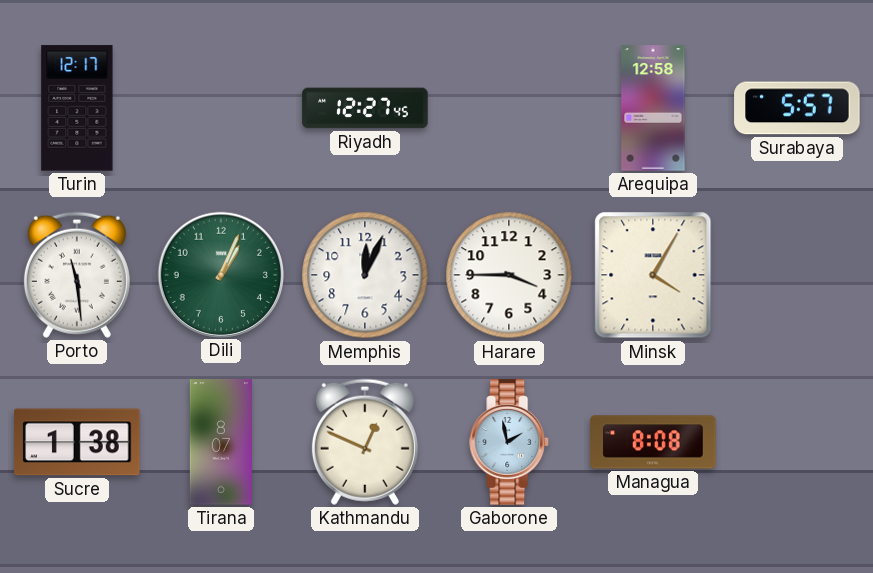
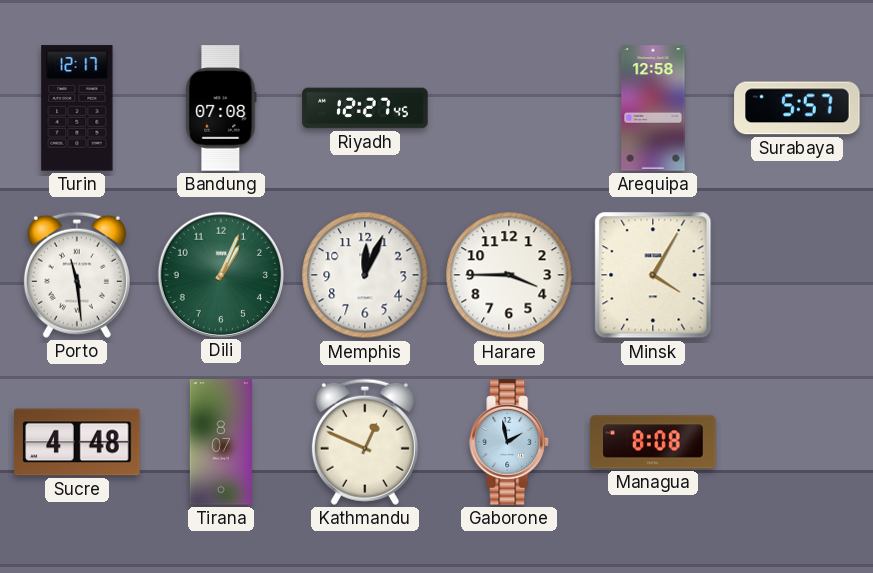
Bandung: none -> 07:08
Sucre: 1:38 -> 4:48
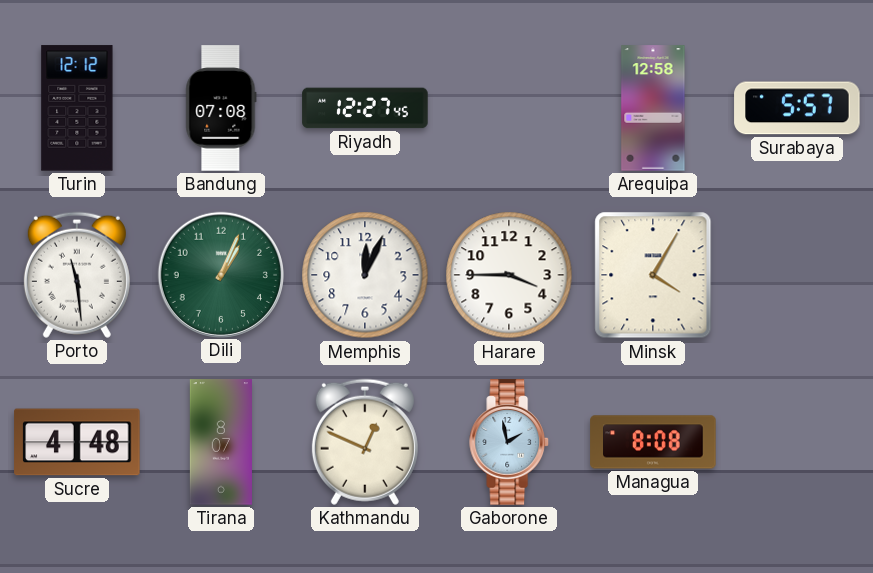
Turin: 12:17 -> 12:12
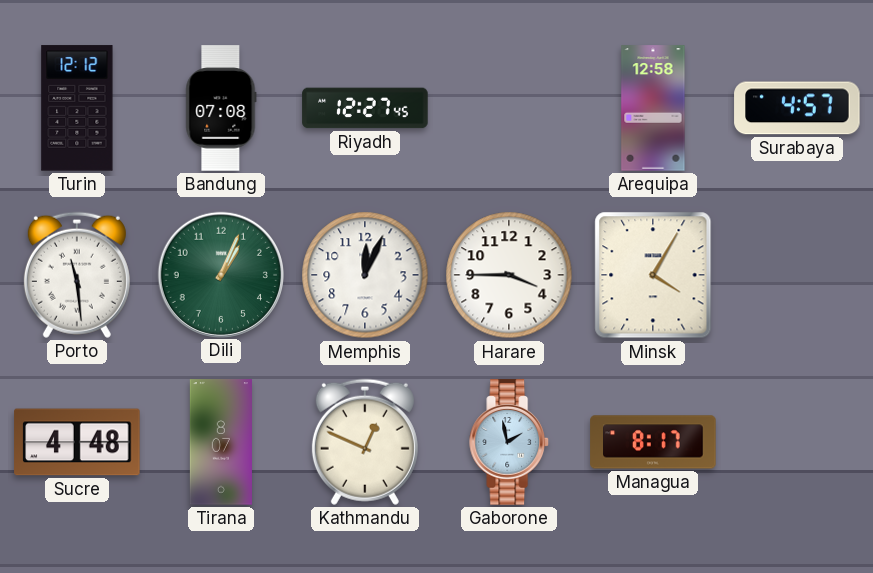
Surabaya: 5:57 -> 4:57
Managua: 8:08 -> 8:17
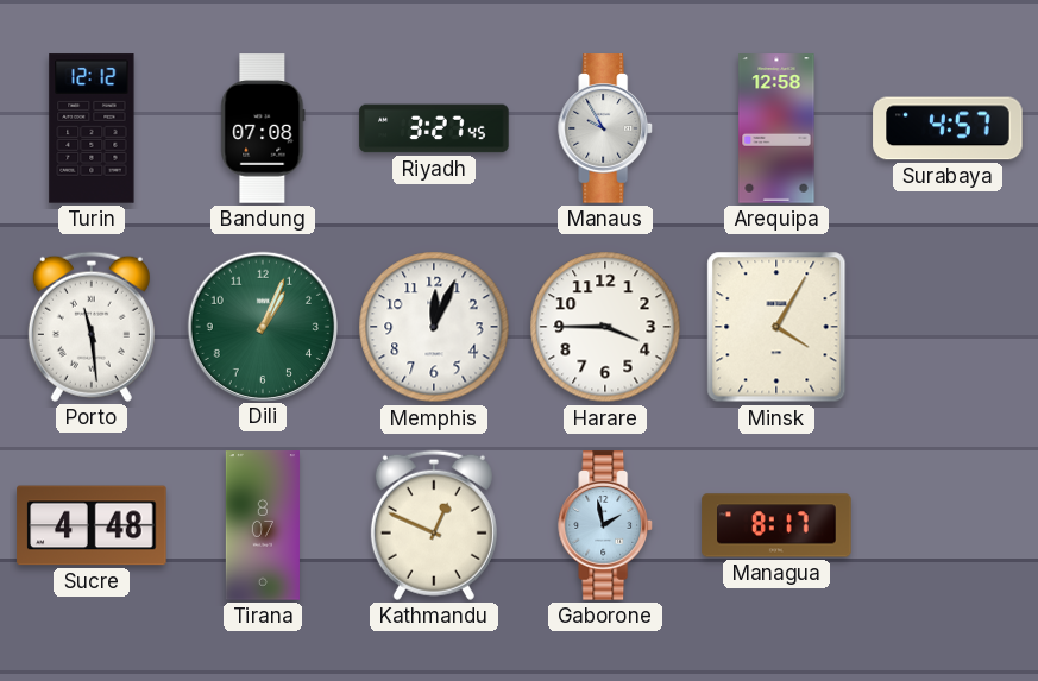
Riyadh: 12:27 -> 3:27
Manaus: none -> 9:55
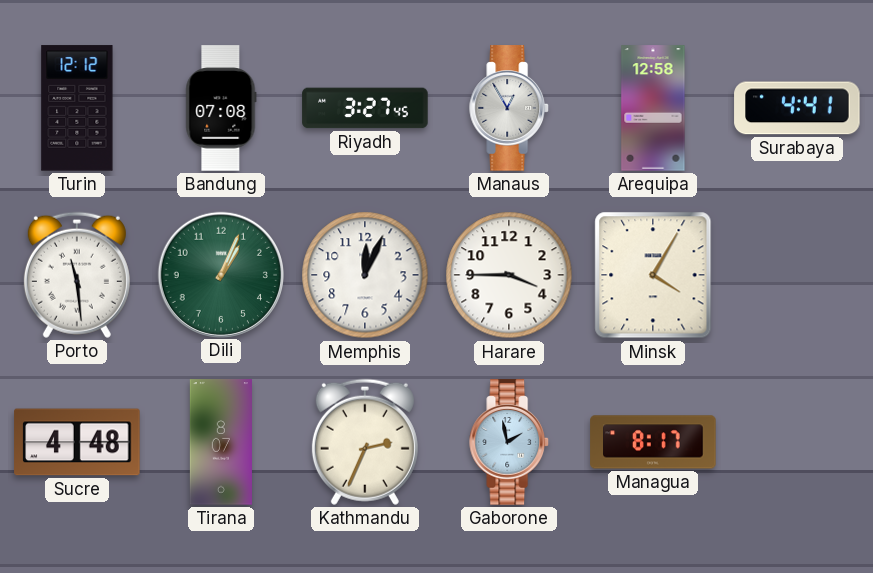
Manaus: 9:55 -> 12:55
Surabaya: 4:57 -> 4:41
Kathmandu: 12:49 -> 2:34
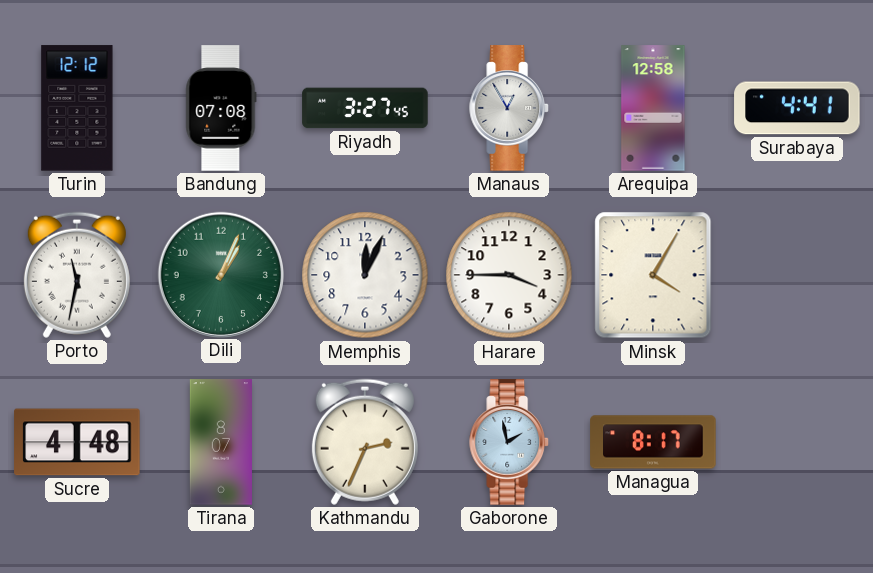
Porto: 11:29 -> 11:32
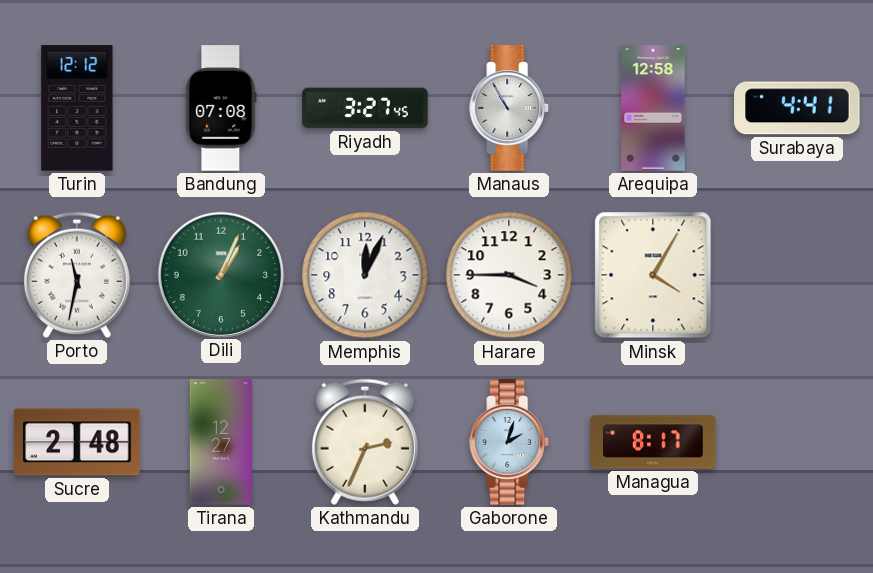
Manaus: 12:55 -> 10:55
Sucre: 4:48 -> 2:48
Tirana: 8:07 -> 12:27
Gaborone: 1:58 -> 2:03
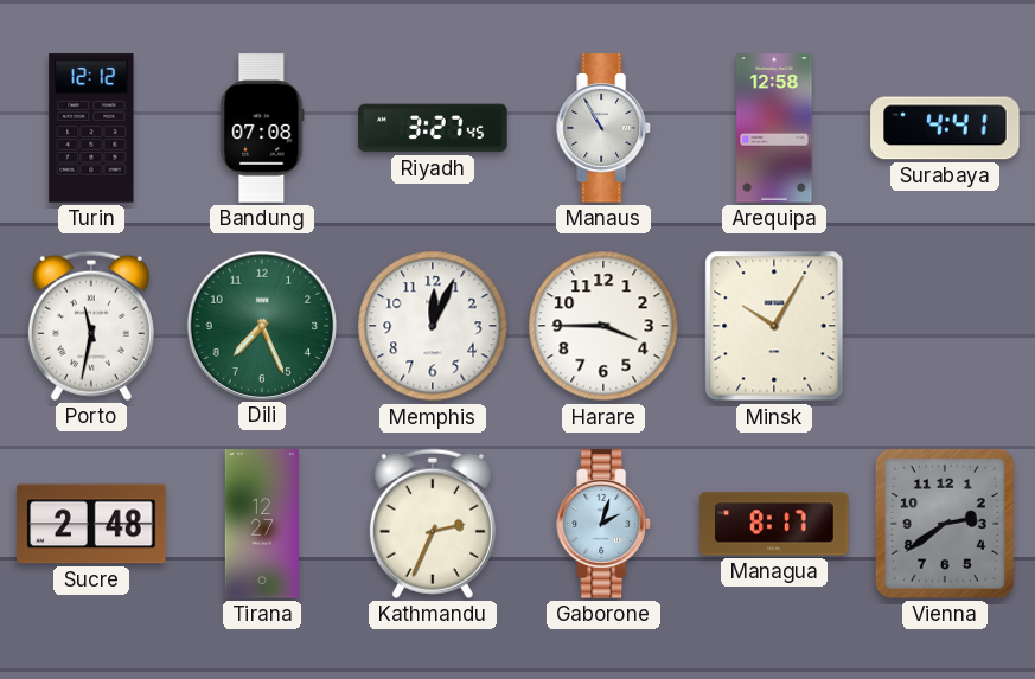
Dili: 1:04 -> 7:26
Minsk: 4:05 -> 10:05
Vienna: none -> 2:39
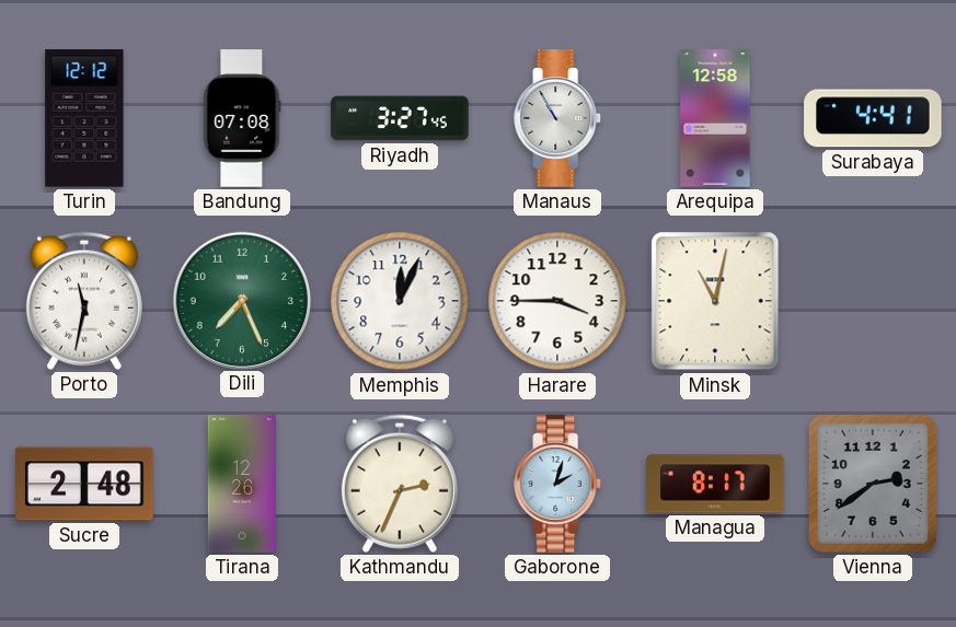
Minsk: 10:05 -> 11:02
Tirana: 12:27 -> 12:26
